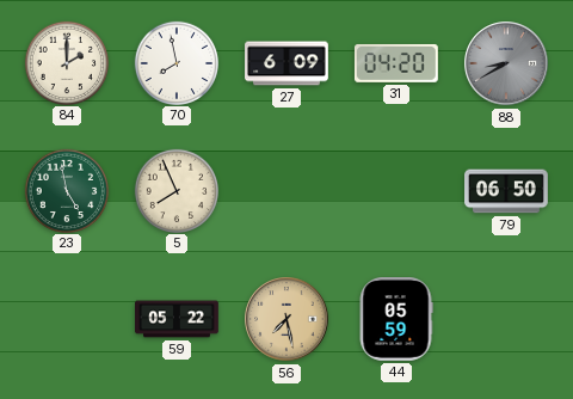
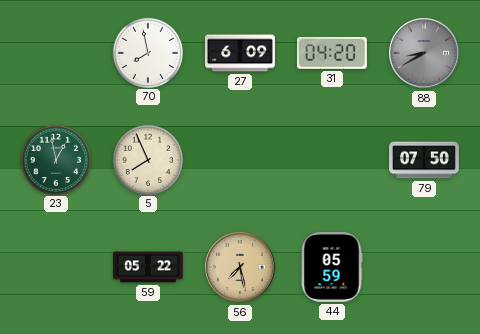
84: 2:00 -> none
23: 4:58 -> 12:58
79: 06:50 -> 07:50
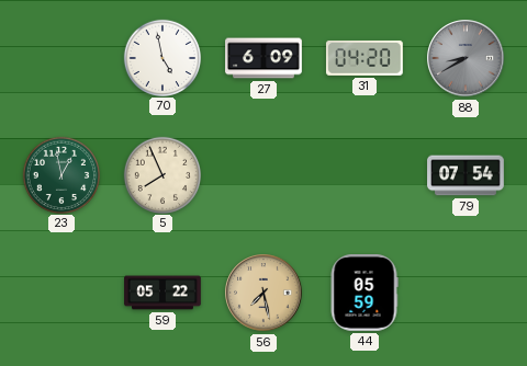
70: 7:58 -> 4:58
79: 07:50 -> 07:54
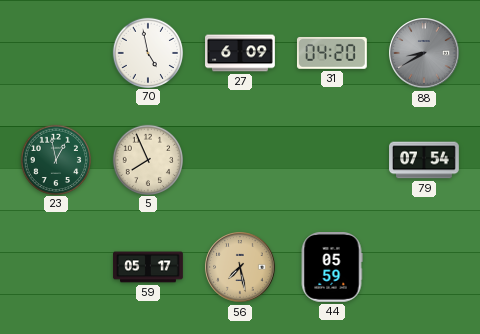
59: 05:22 -> 05:17
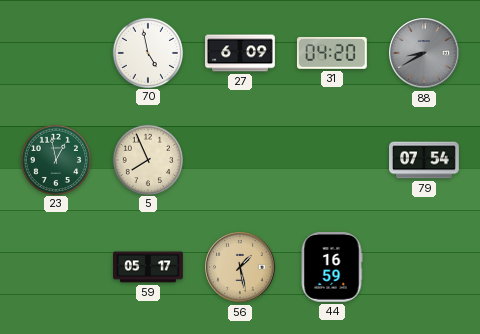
56: 7:28 -> 1:28
44: 05:59 -> 16:59
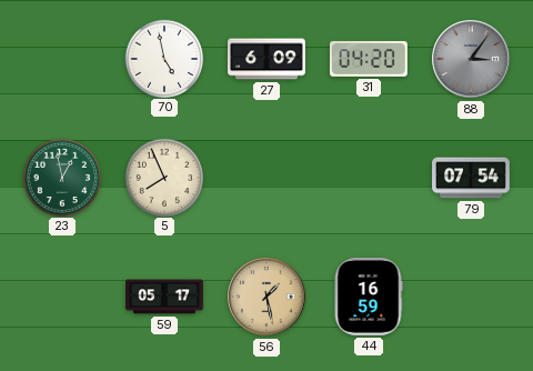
88: 8:40 -> 3:06
